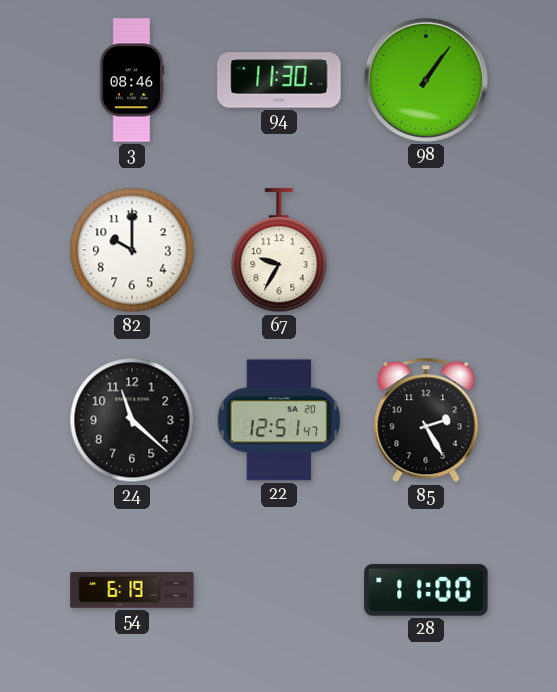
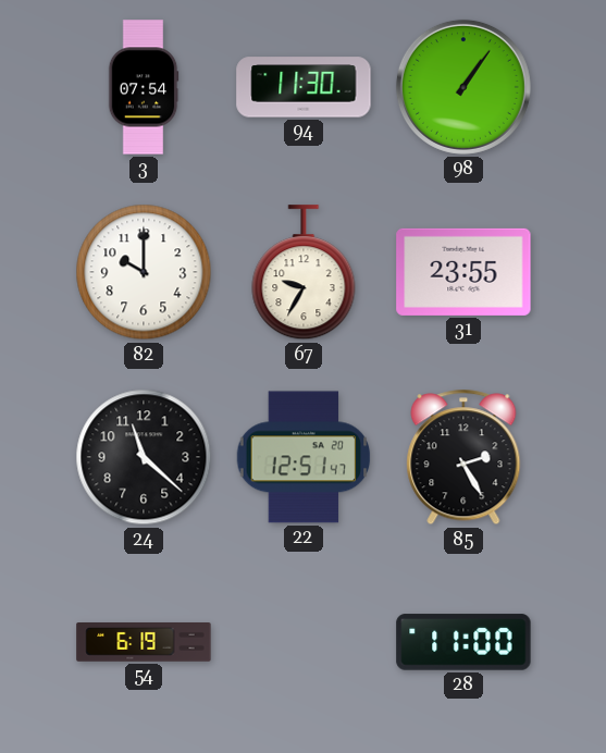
3: 08:46 -> 07:54
31: none -> 23:55
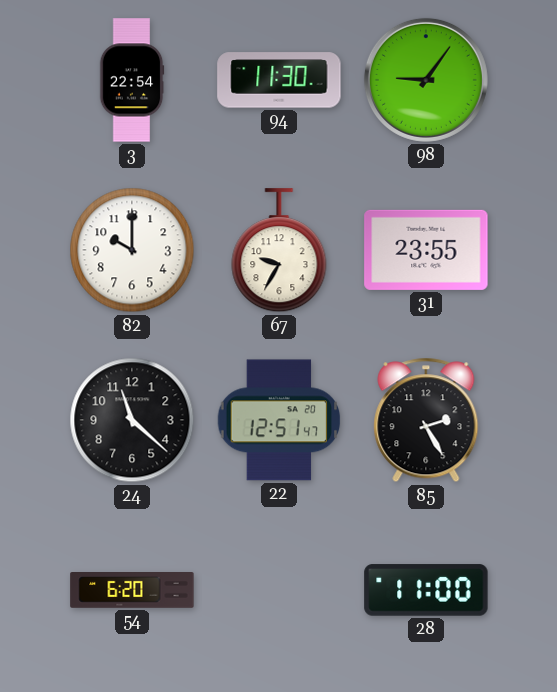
3: 07:54 -> 22:54
98: 1:06 -> 9:06
54: 6:19 -> 6:20
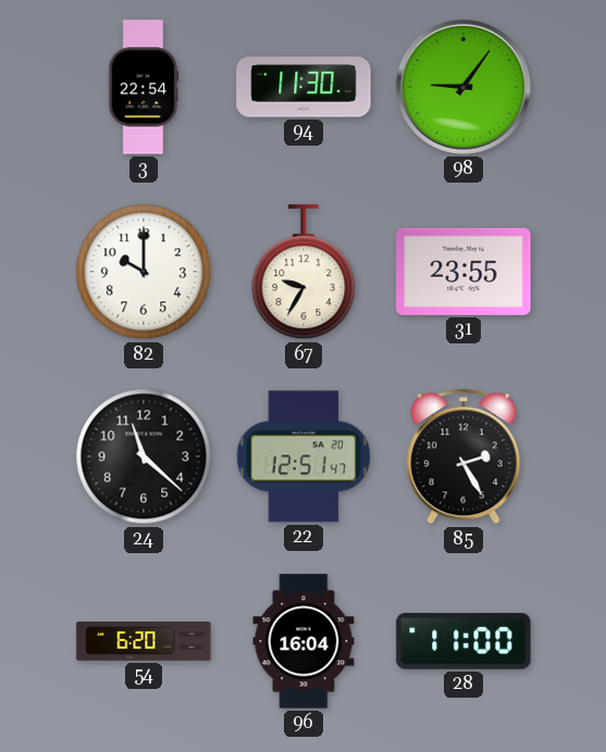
96: none -> 16:04
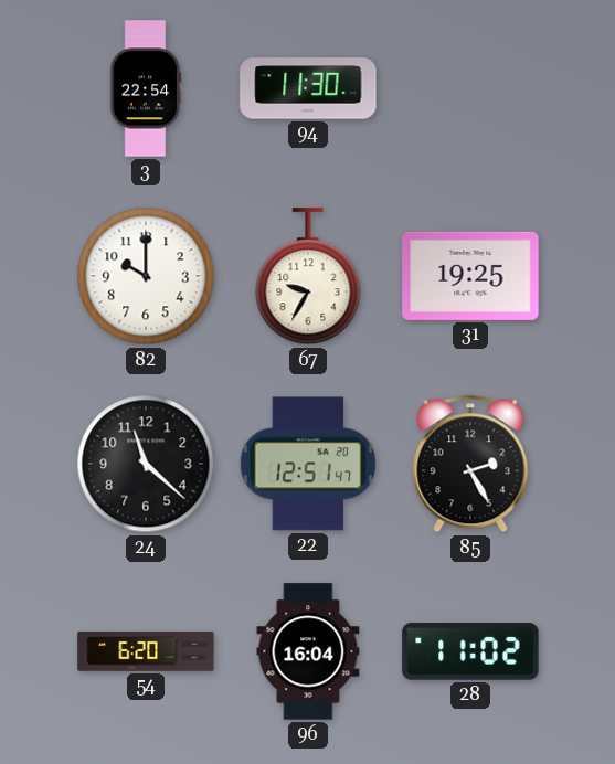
98: 9:06 -> none
31: 23:55 -> 19:25
28: 11:00 -> 11:02
